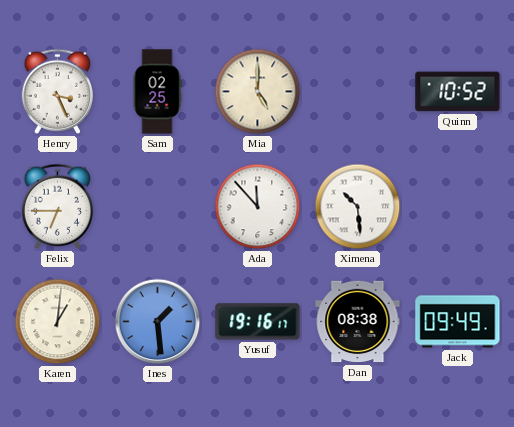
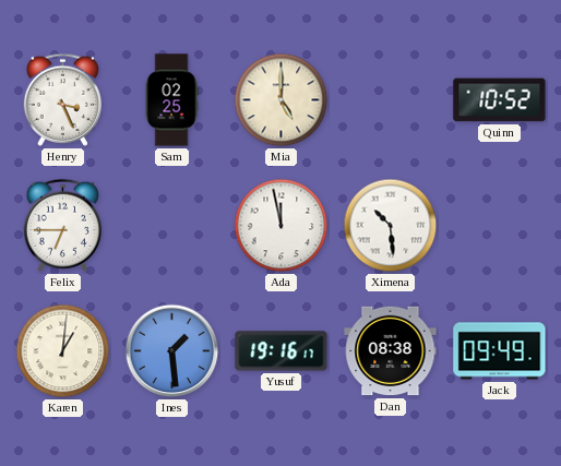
Ada: 11:53 -> 11:58
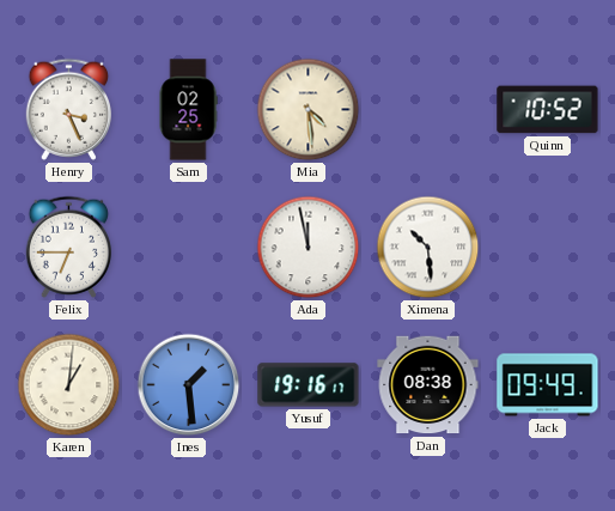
Mia: 5:00 -> 4:29
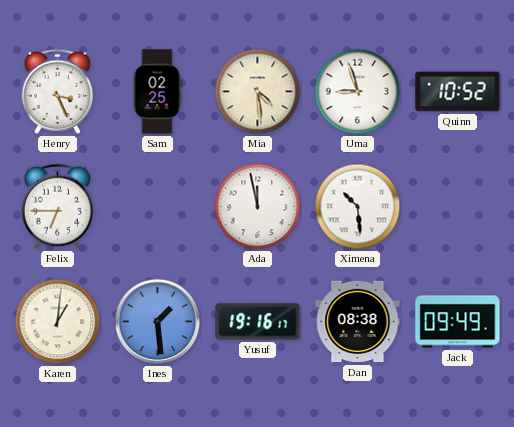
Uma: none -> 8:57
